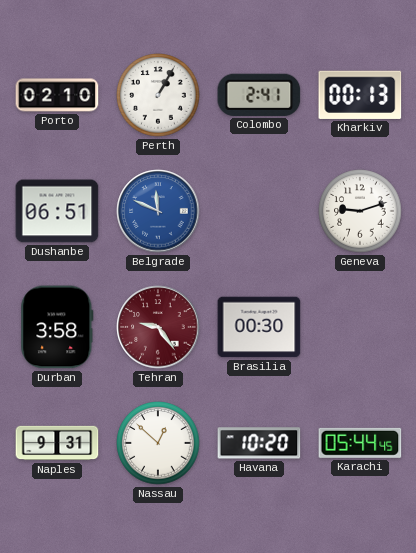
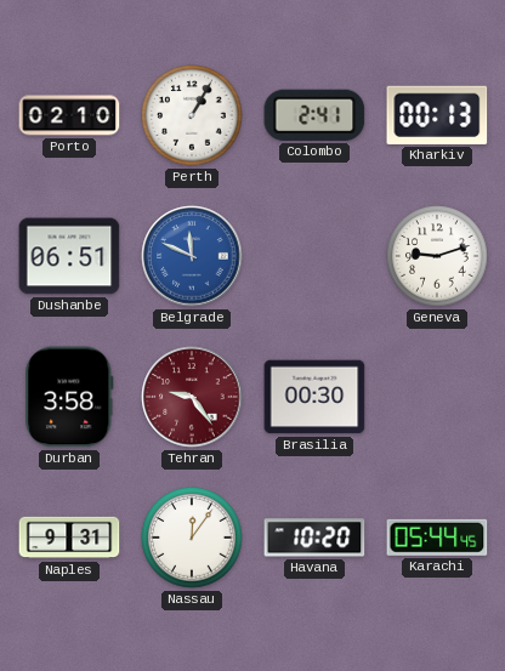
Nassau: 12:52 -> 12:06
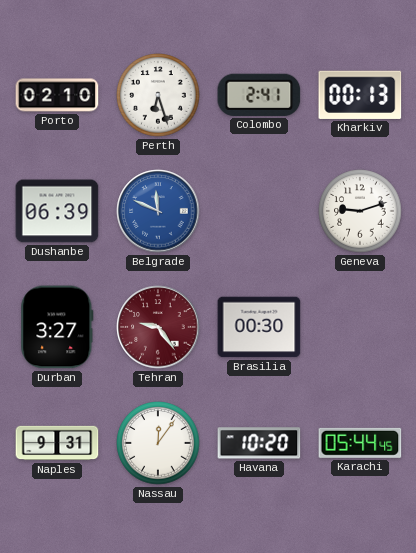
Perth: 1:05 -> 6:27
Dushanbe: 06:51 -> 06:39
Durban: 3:58 -> 3:27
